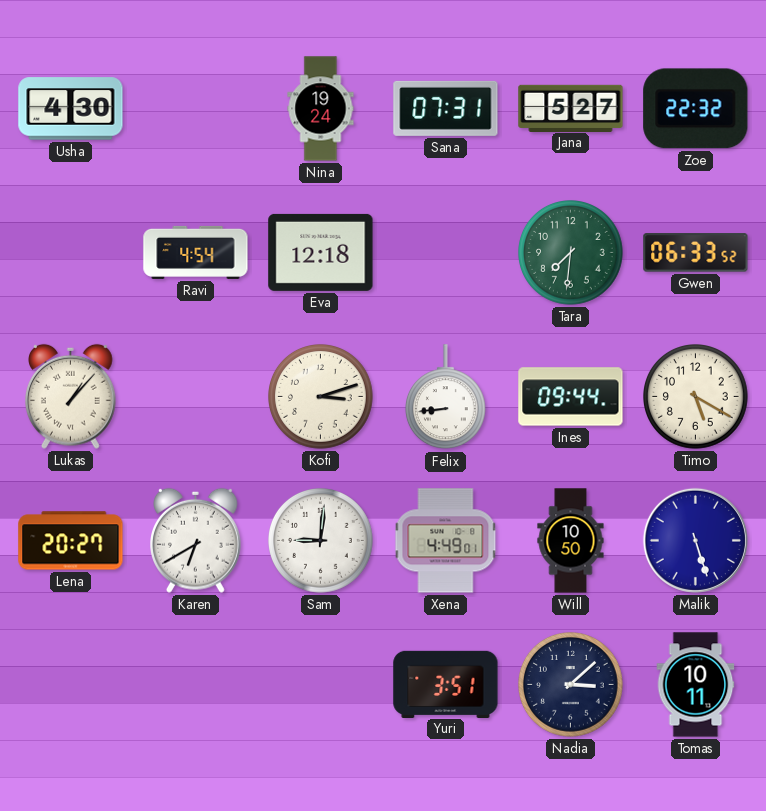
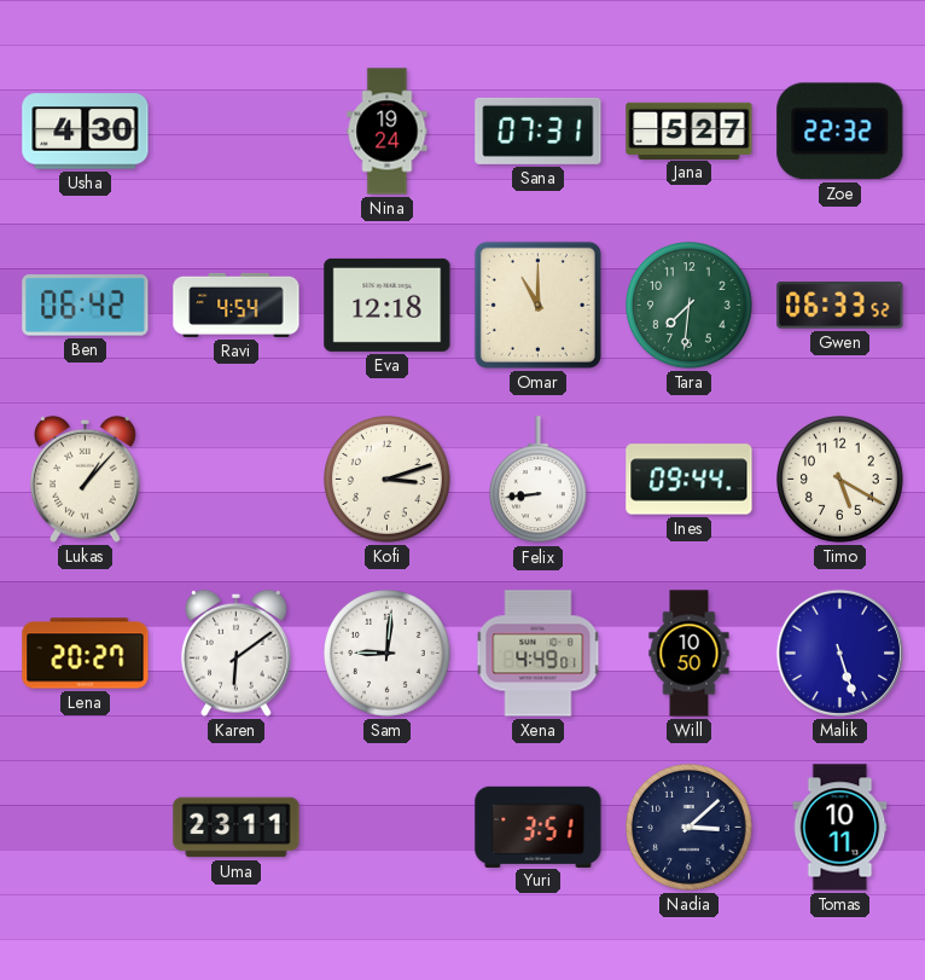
Ben: none -> 06:42
Omar: none -> 11:00
Karen: 6:40 -> 6:09
Uma: none -> 23:11
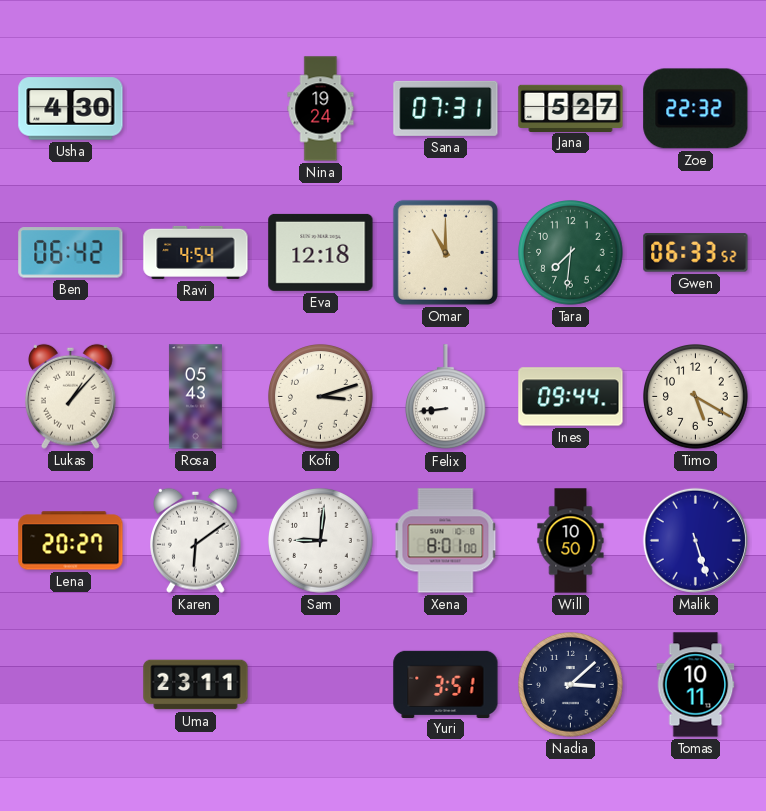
Rosa: none -> 05:43
Xena: 4:49 -> 8:01
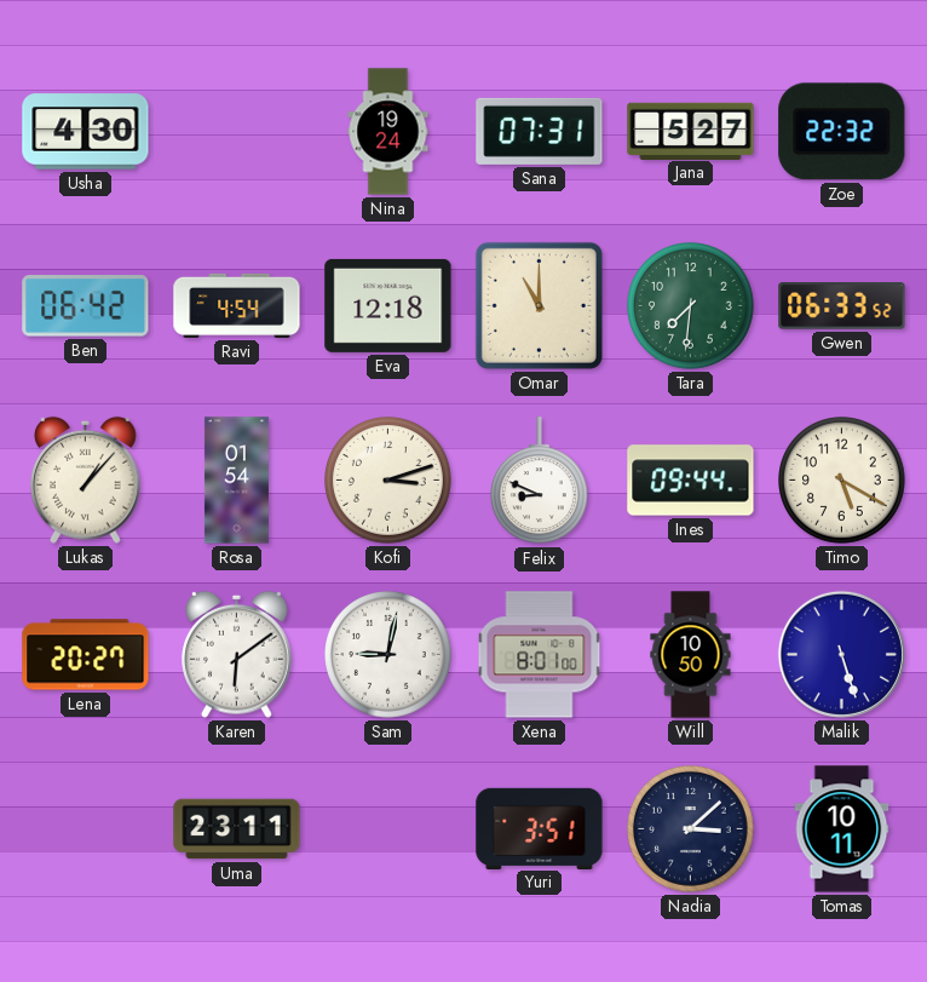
Rosa: 05:43 -> 01:54
Felix: 8:44 -> 8:49
Sam: 9:01 -> 9:02
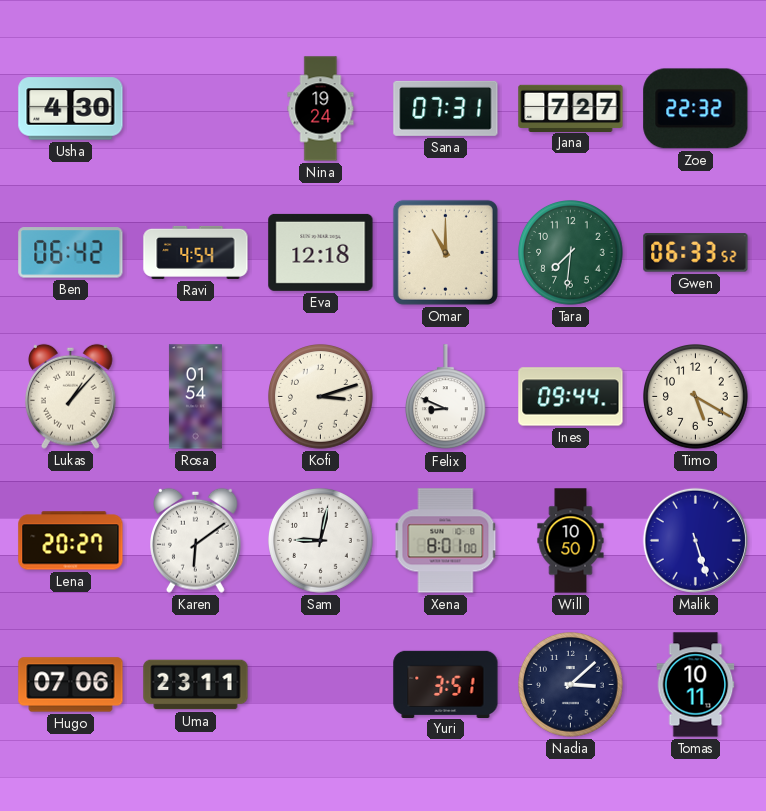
Jana: 5:27 -> 7:27
Hugo: none -> 07:06
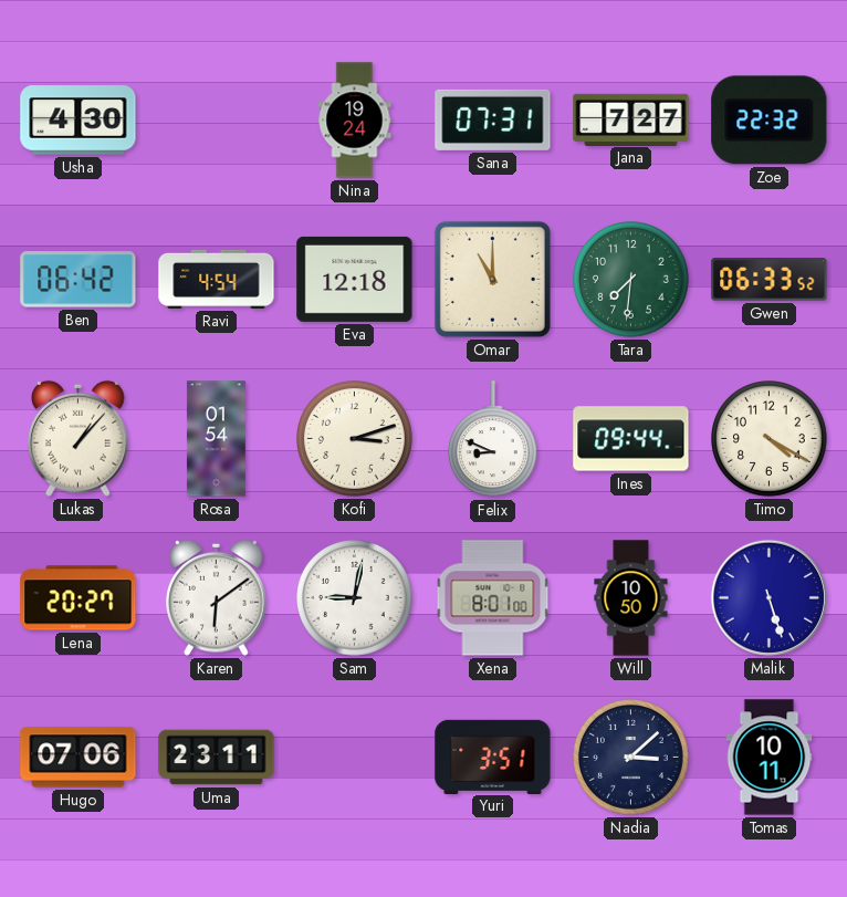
Timo: 5:20 -> 4:20
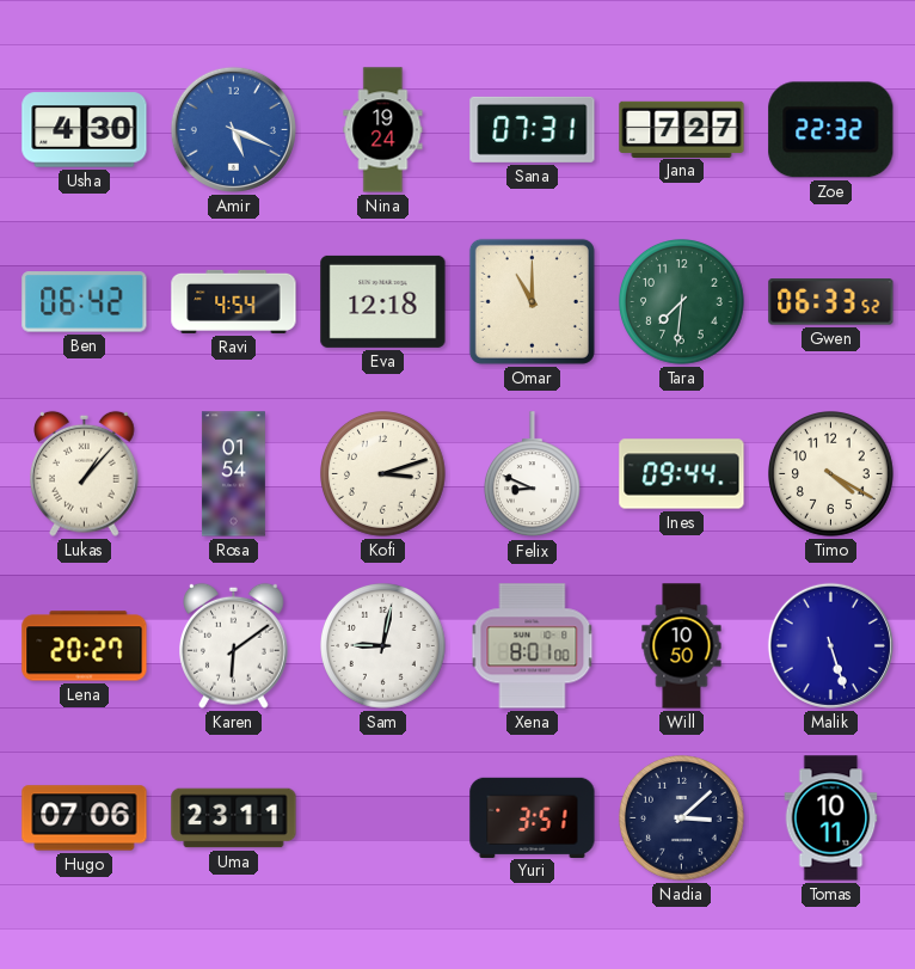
Amir: none -> 5:19
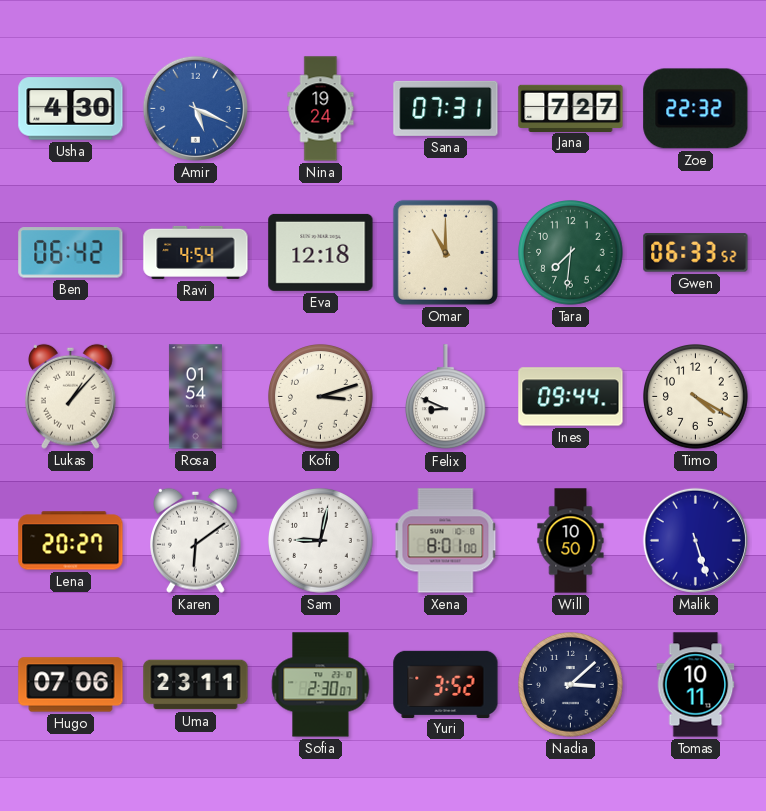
Sofia: none -> 2:30
Yuri: 3:51 -> 3:52
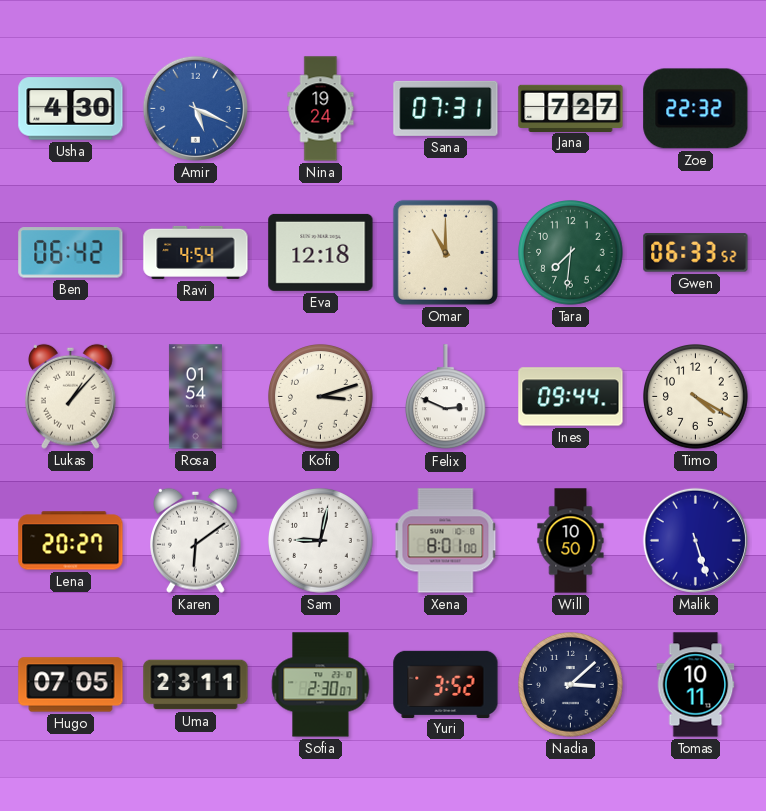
Felix: 8:49 -> 2:49
Hugo: 07:06 -> 07:05
